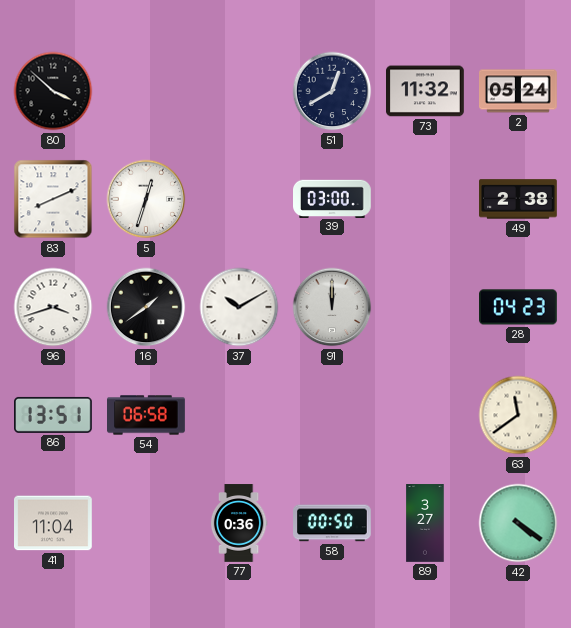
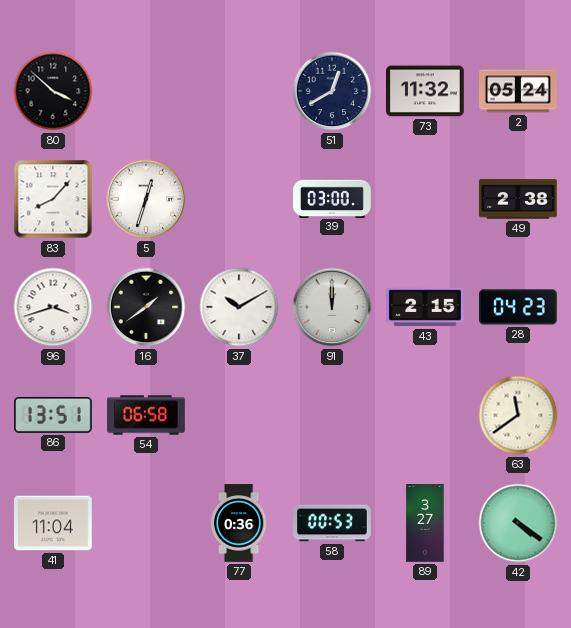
83: 8:11 -> 8:07
43: none -> 2:15
58: 00:50 -> 00:53
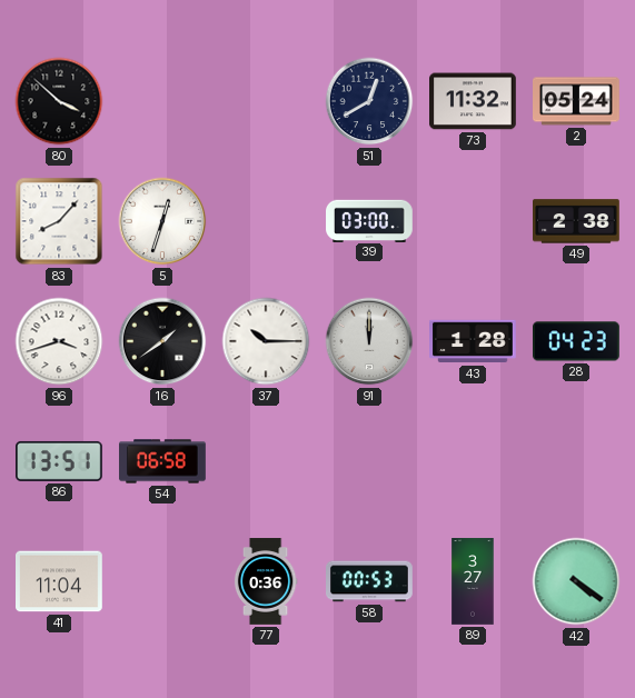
37: 10:10 -> 10:15
43: 2:15 -> 1:28
63: 11:39 -> none
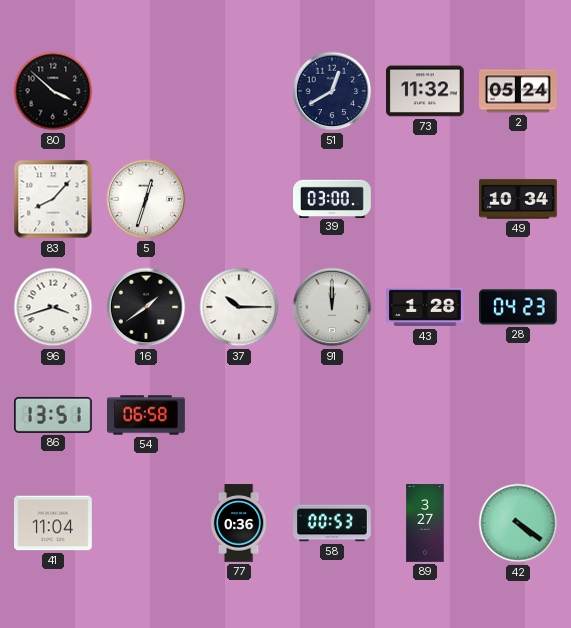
49: 2:38 -> 10:34
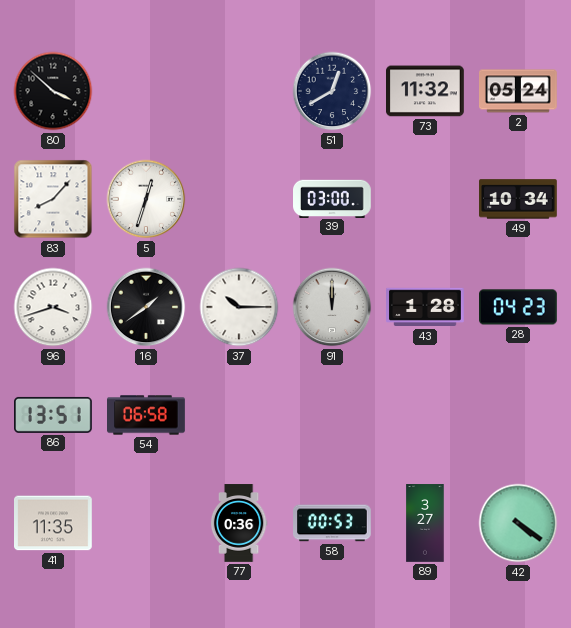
41: 11:04 -> 11:35
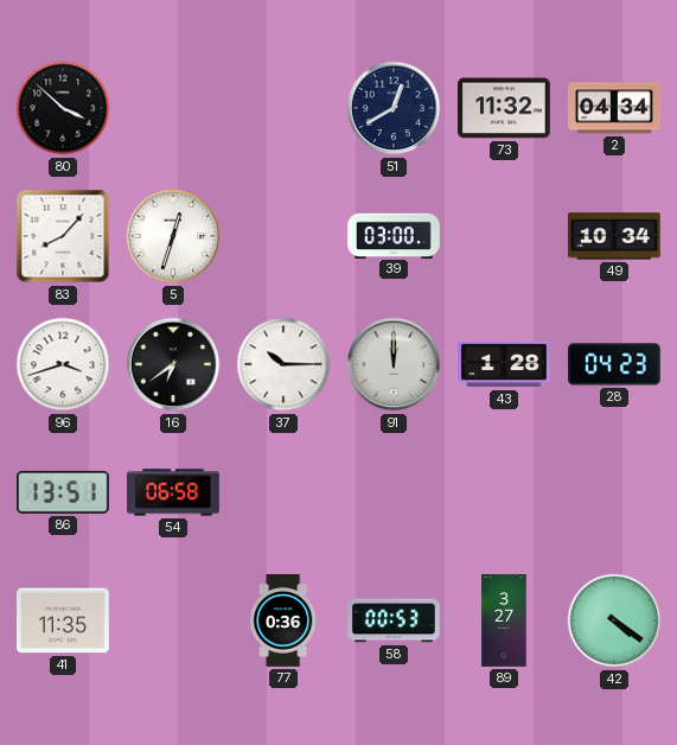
2: 05:24 -> 04:34
16: 1:39 -> 6:39
